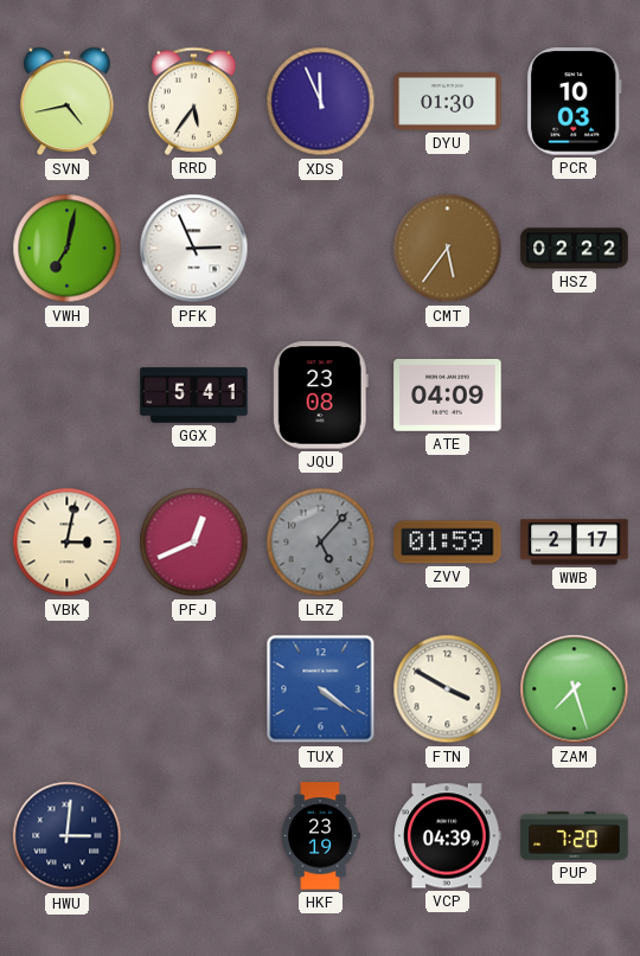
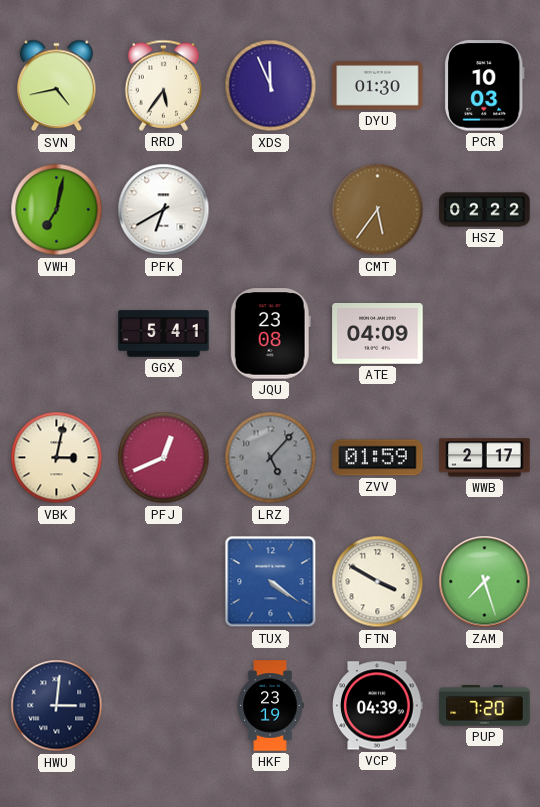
PFK: 2:56 -> 6:40
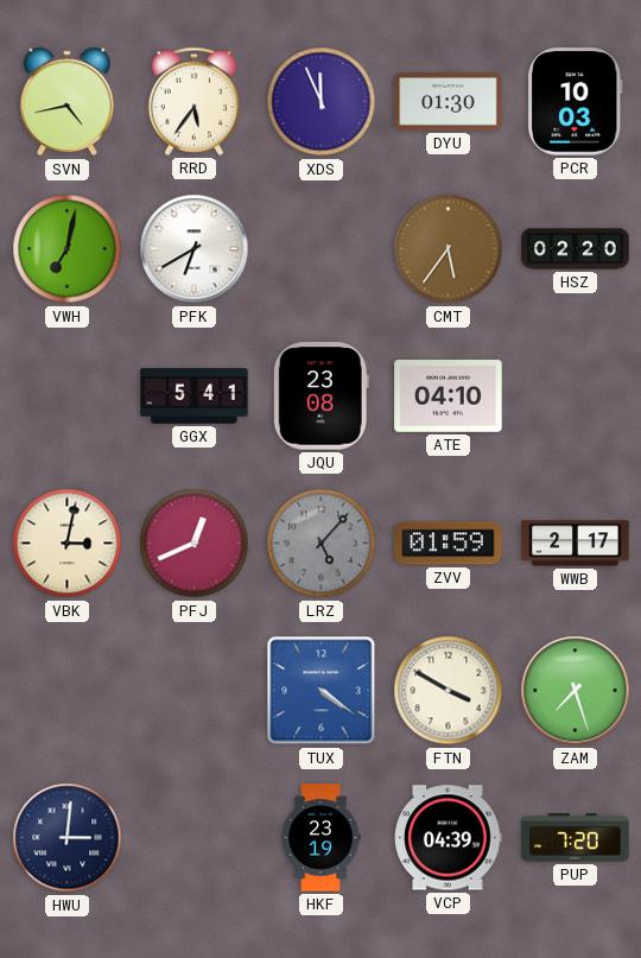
HSZ: 02:22 -> 02:20
ATE: 04:09 -> 04:10
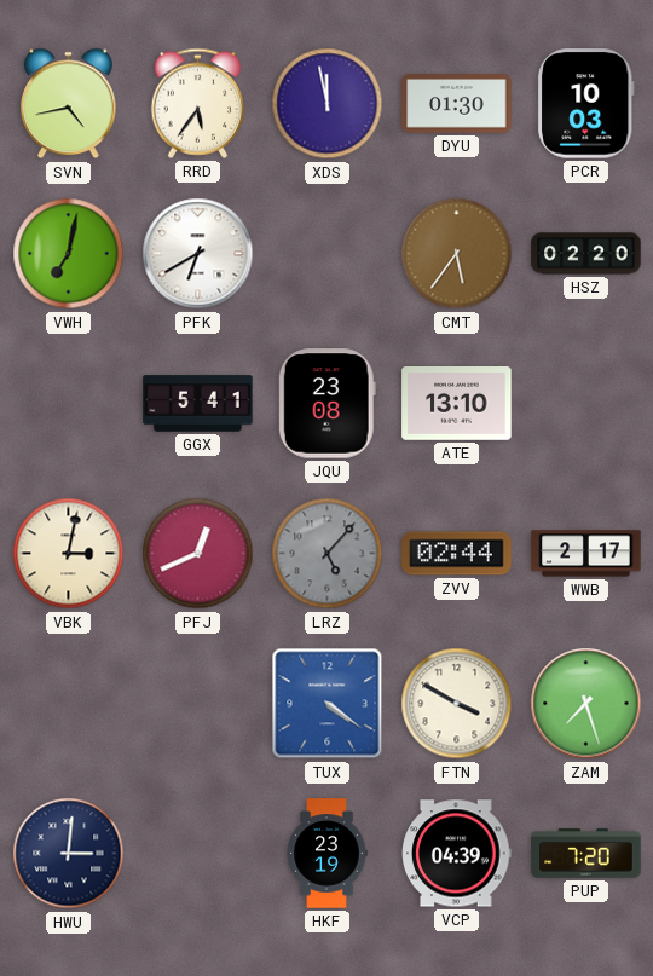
XDS: 11:56 -> 11:58
ATE: 04:10 -> 13:10
ZVV: 01:59 -> 02:44
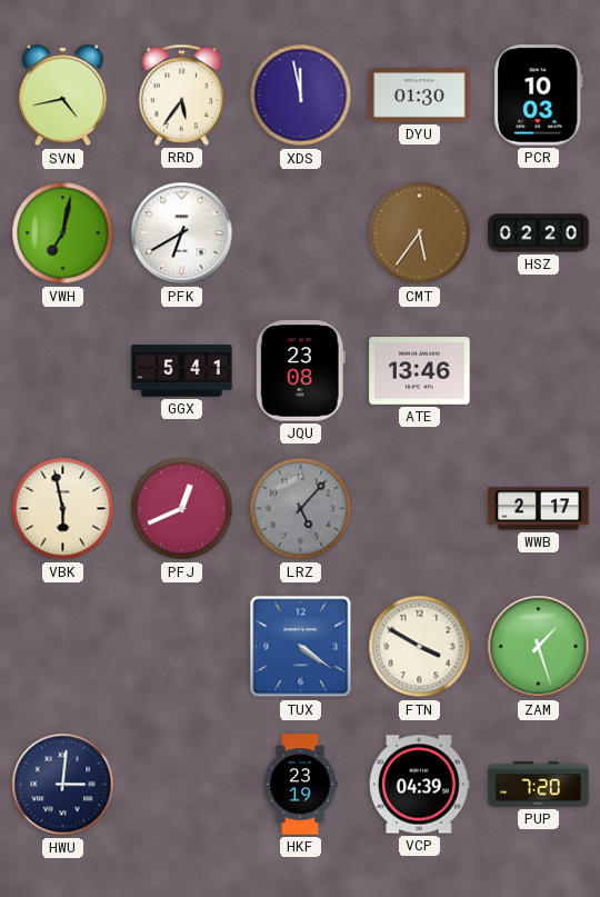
ATE: 13:10 -> 13:46
VBK: 3:02 -> 5:58
ZVV: 02:44 -> none
ZAM: 7:27 -> 1:27
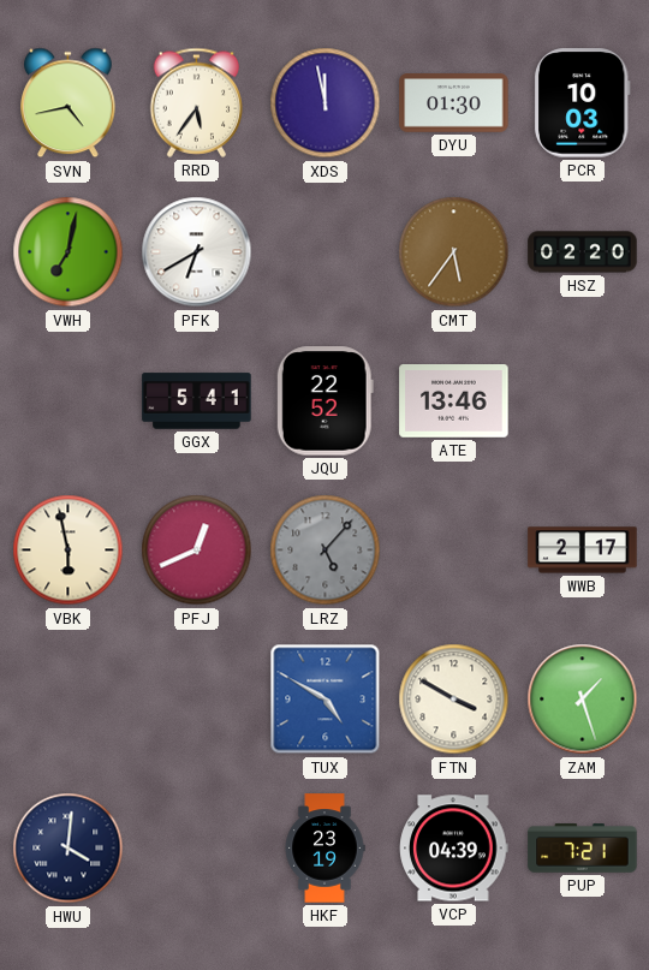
JQU: 23:08 -> 22:52
TUX: 4:21 -> 4:50
HWU: 3:01 -> 4:01
PUP: 7:20 -> 7:21
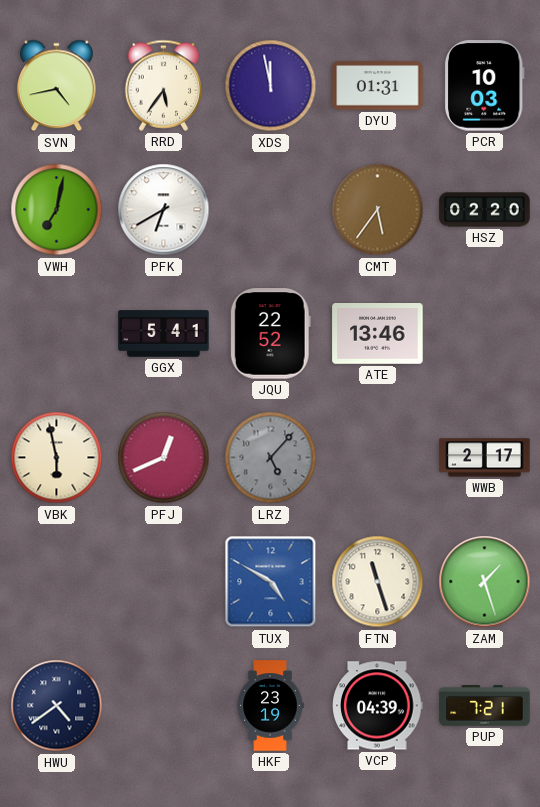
DYU: 01:30 -> 01:31
FTN: 3:50 -> 11:27
HWU: 4:01 -> 4:39
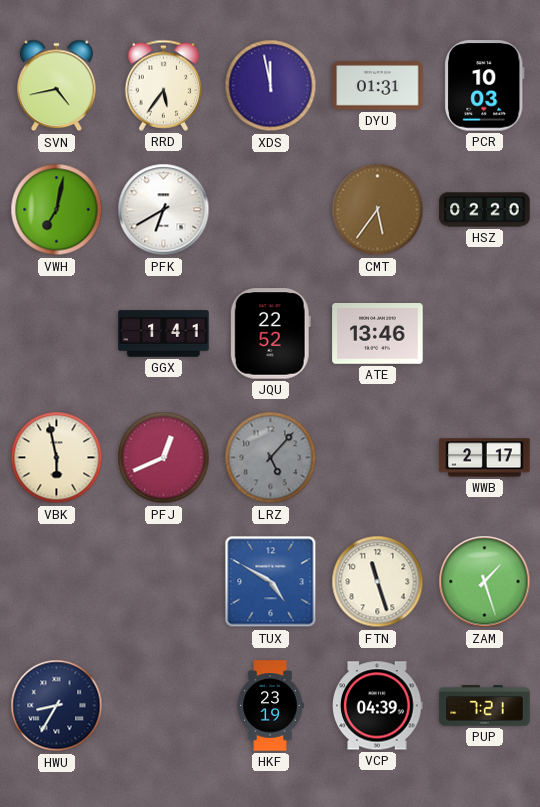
GGX: 5:41 -> 1:41
HWU: 4:39 -> 8:35
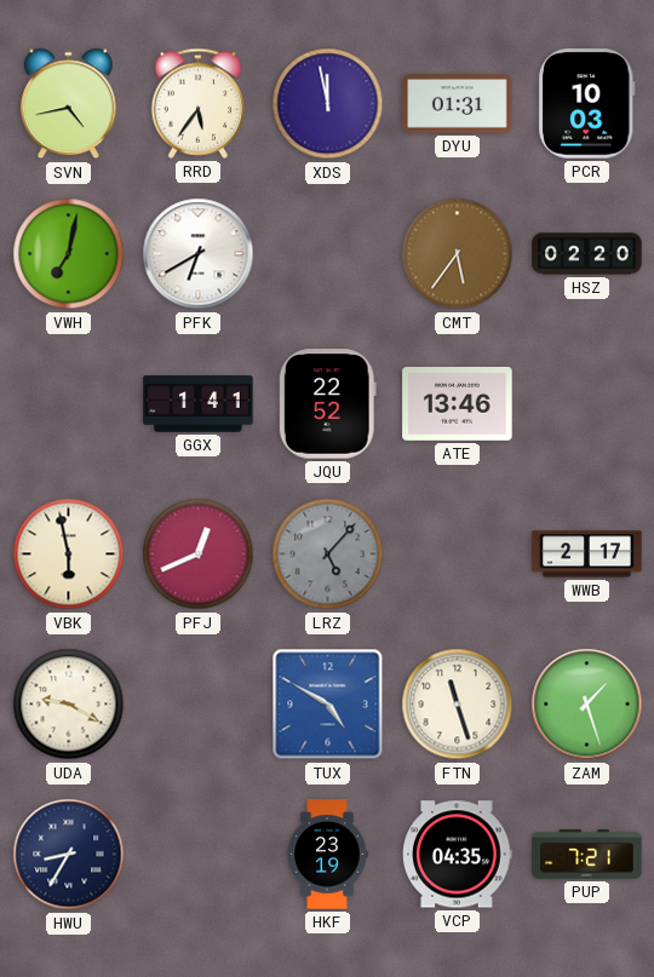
UDA: none -> 9:20
VCP: 04:39 -> 04:35
